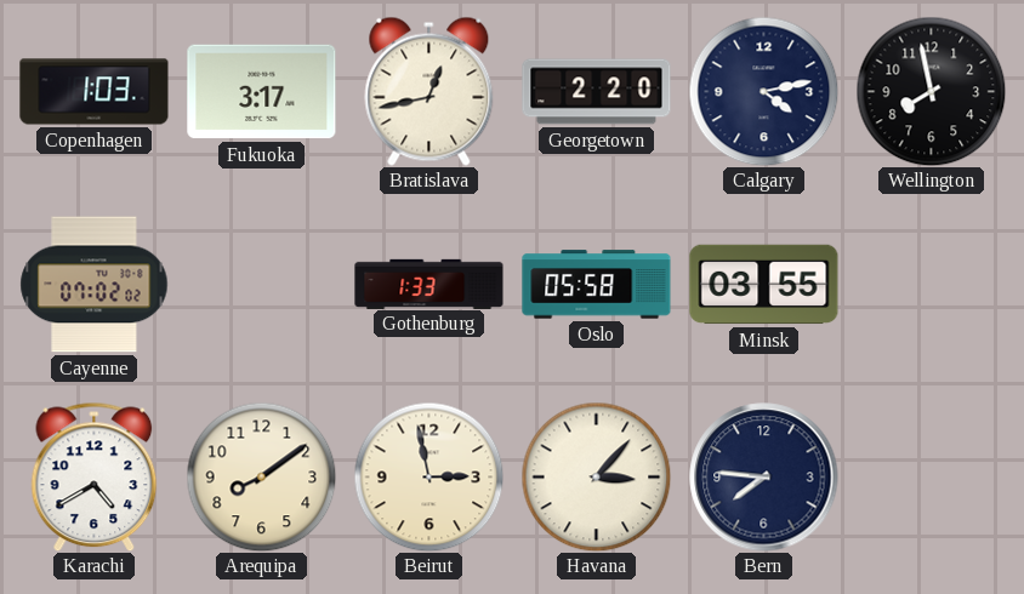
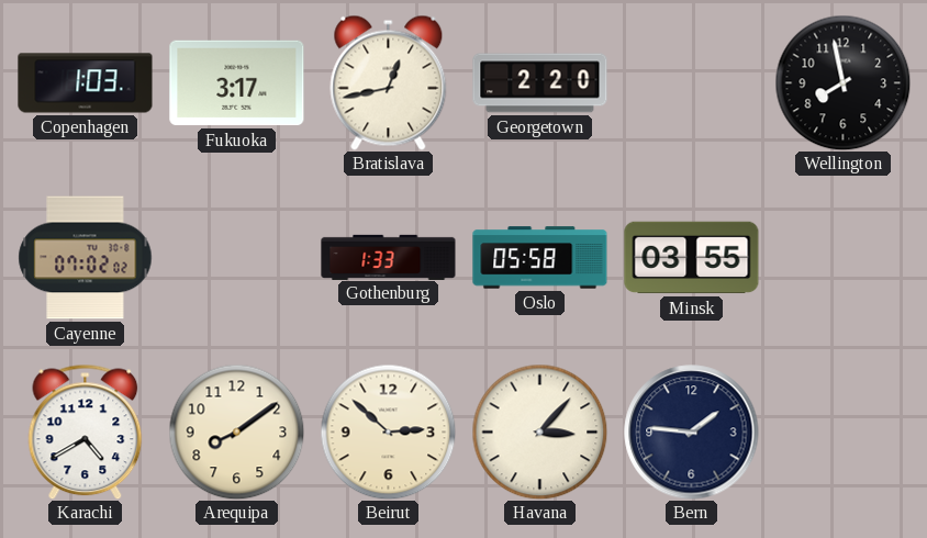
Calgary: 4:13 -> none
Beirut: 2:58 -> 2:52
Bern: 7:46 -> 1:46
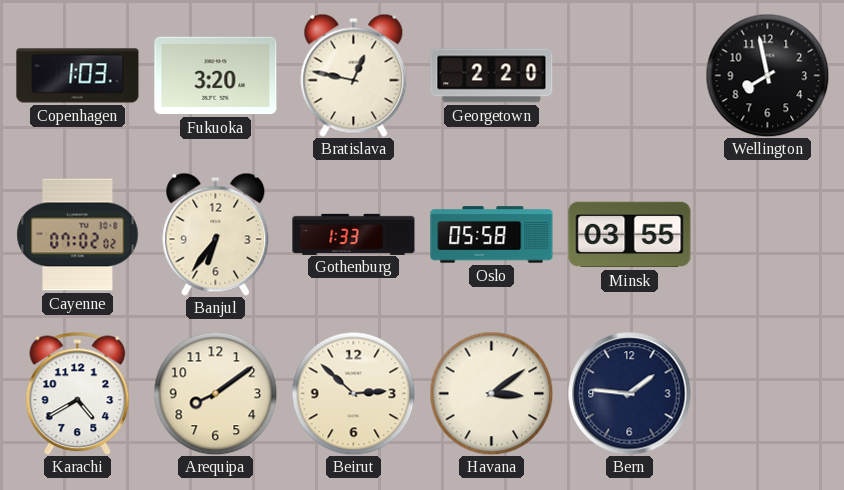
Fukuoka: 3:17 -> 3:20
Bratislava: 12:43 -> 12:47
Banjul: none -> 6:36
Havana: 3:07 -> 3:09
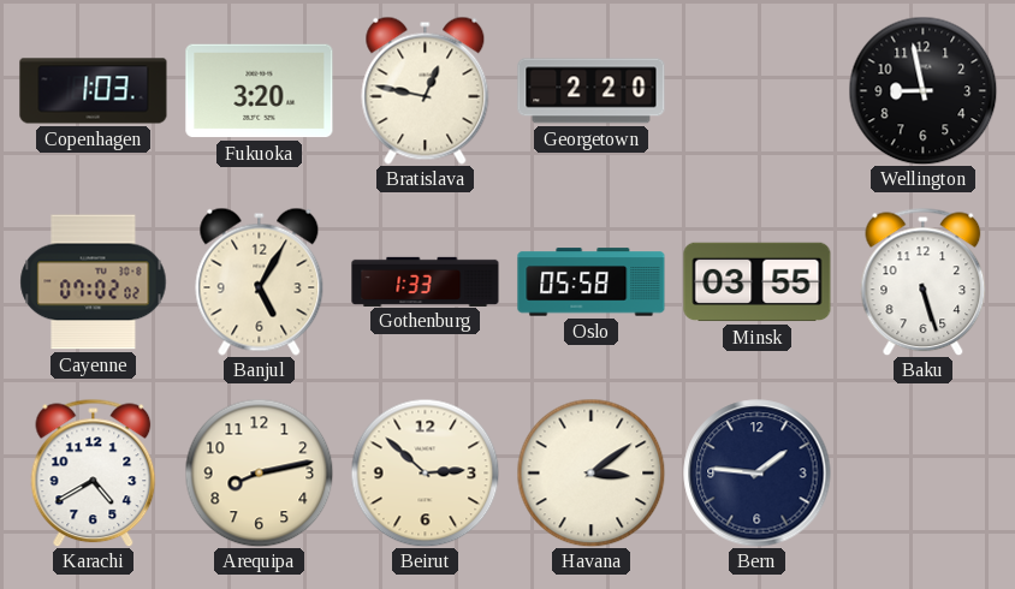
Wellington: 7:58 -> 8:58
Banjul: 6:36 -> 5:05
Baku: none -> 5:27
Arequipa: 8:09 -> 8:13
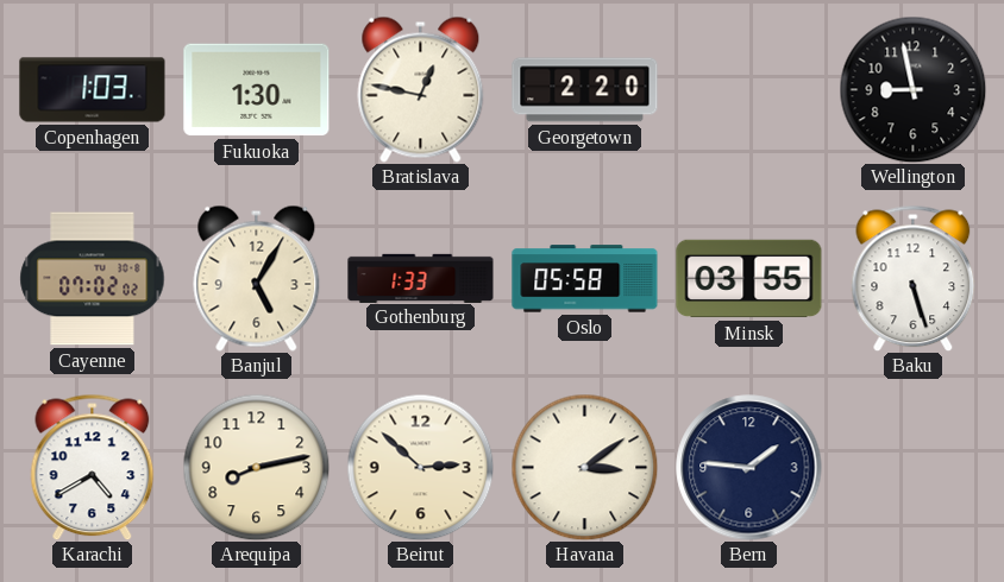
Fukuoka: 3:20 -> 1:30
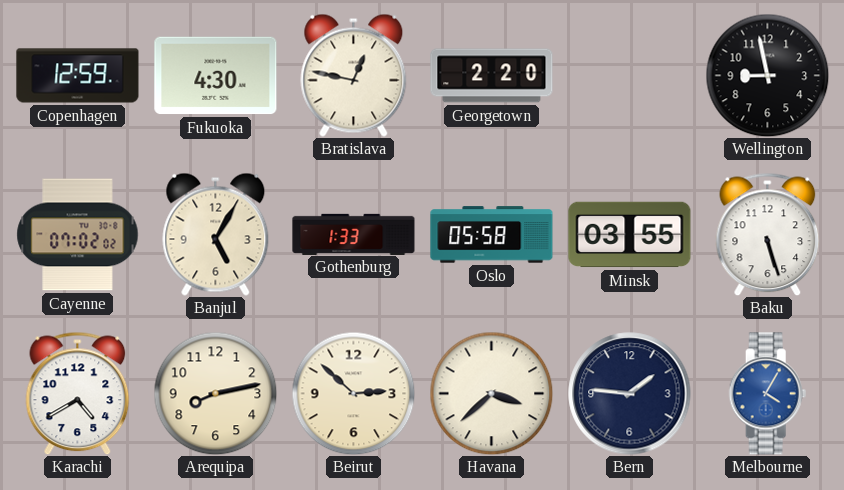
Copenhagen: 1:03 -> 12:59
Fukuoka: 1:30 -> 4:30
Havana: 3:09 -> 3:38
Melbourne: none -> 4:05
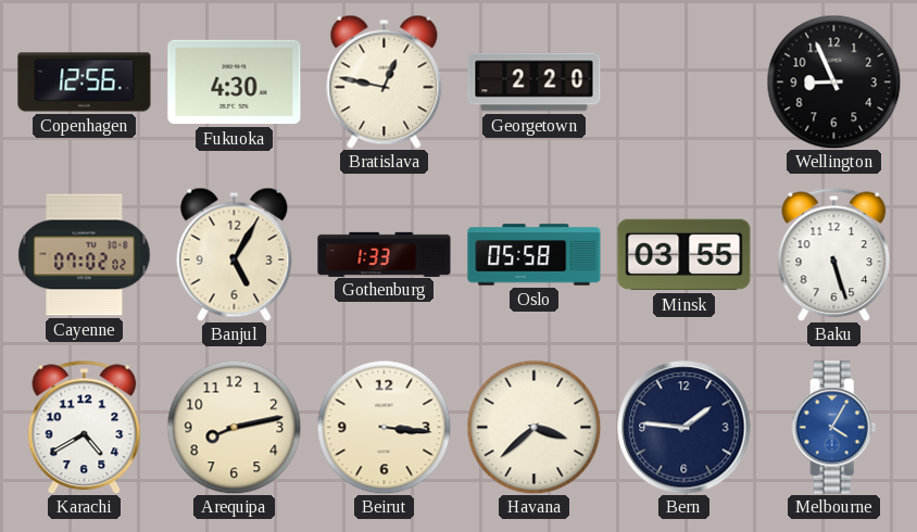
Copenhagen: 12:59 -> 12:56
Wellington: 8:58 -> 8:56
Beirut: 2:52 -> 3:16
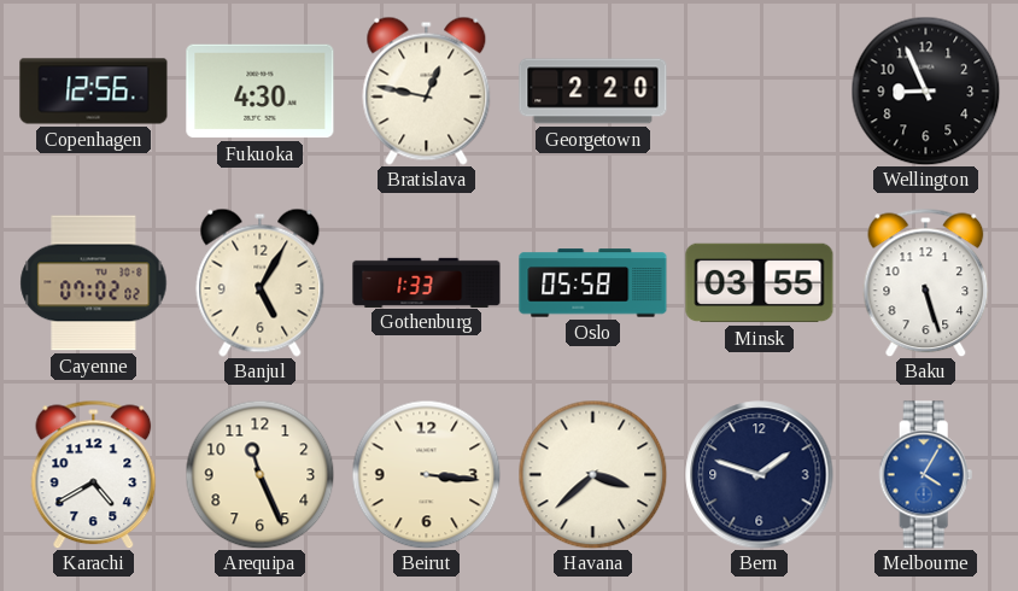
Arequipa: 8:13 -> 11:26
Bern: 1:46 -> 1:48
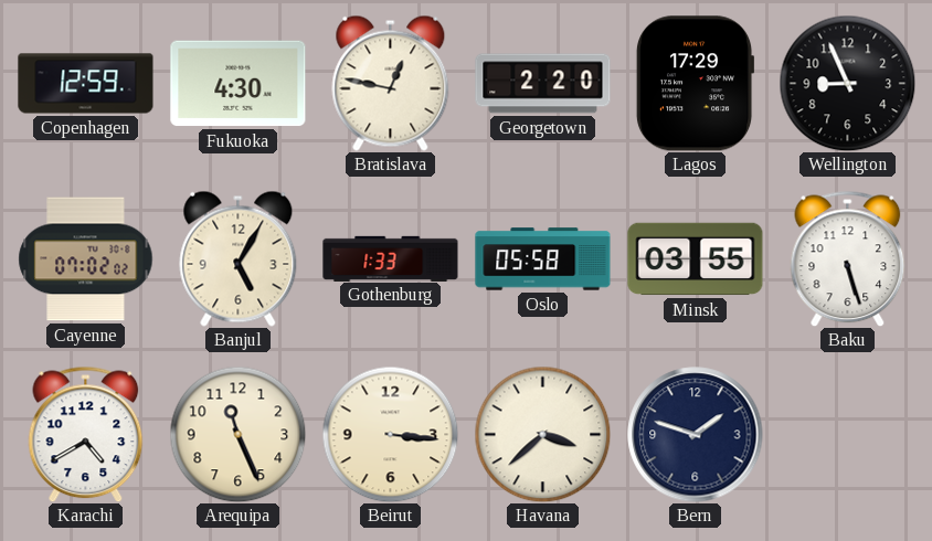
Copenhagen: 12:56 -> 12:59
Lagos: none -> 17:29
Melbourne: 4:05 -> none
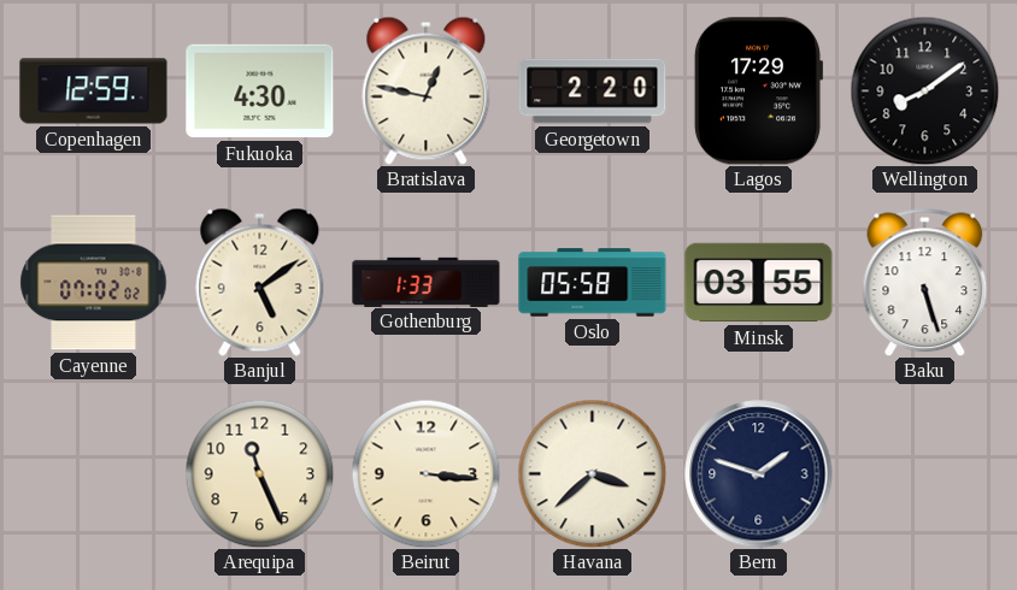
Wellington: 8:56 -> 8:09
Banjul: 5:05 -> 5:09
Karachi: 4:40 -> none
